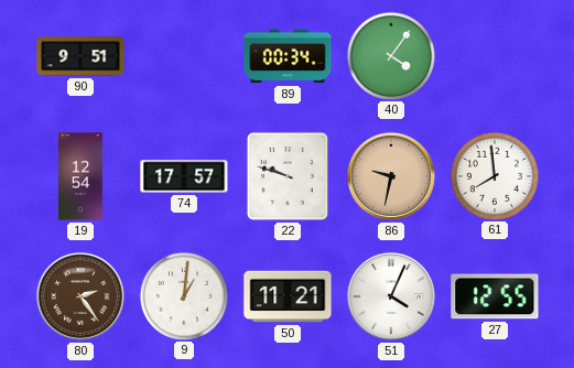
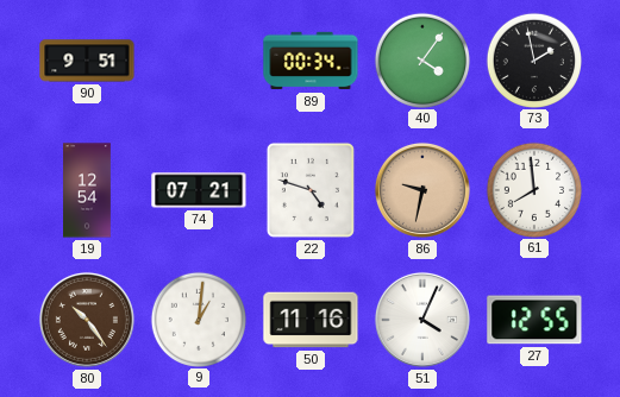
73: none -> 1:58
74: 17:57 -> 07:21
22: 9:48 -> 4:48
80: 2:24 -> 10:24
50: 11:21 -> 11:16
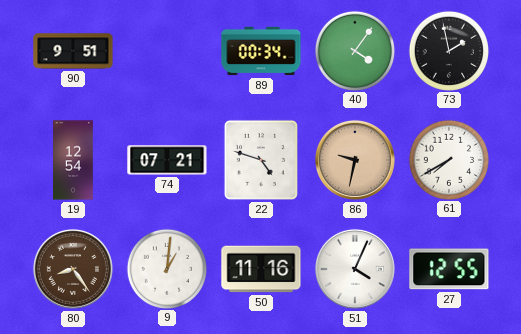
61: 7:59 -> 7:40
80: 10:24 -> 8:24
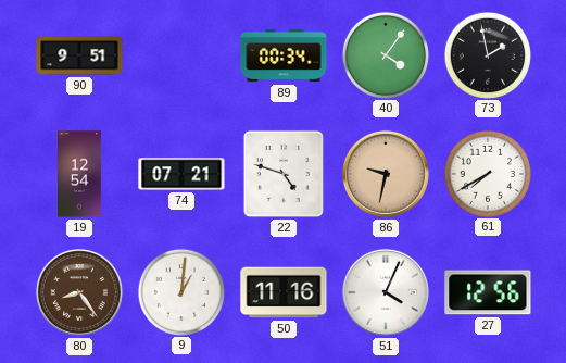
27: 12:55 -> 12:56
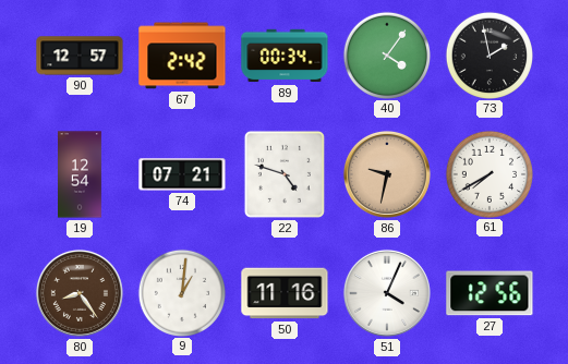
90: 9:51 -> 12:57
67: none -> 2:42
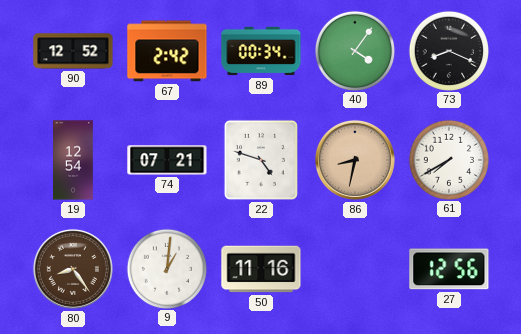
90: 12:57 -> 12:52
73: 1:58 -> 8:19
86: 9:32 -> 8:32
51: 4:04 -> none
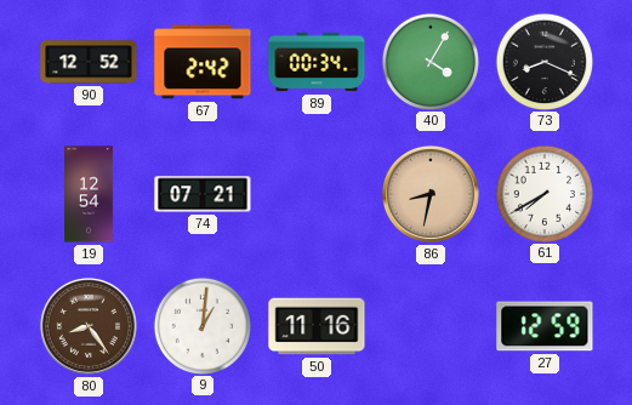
40: 4:06 -> 4:05
22: 4:48 -> none
27: 12:56 -> 12:59
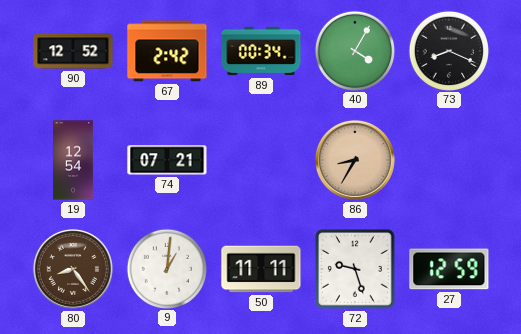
86: 8:32 -> 8:35
61: 7:40 -> none
50: 11:16 -> 11:11
72: none -> 9:27
